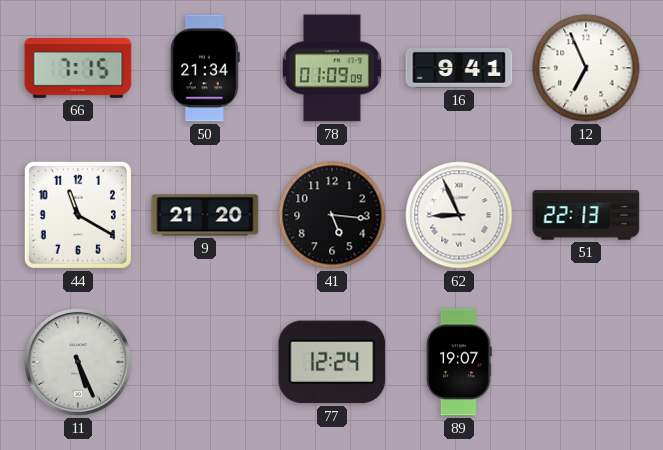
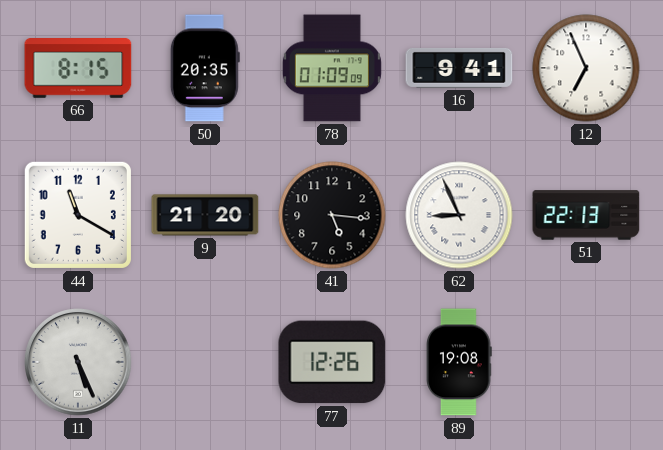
66: 7:15 -> 8:15
50: 21:34 -> 20:35
77: 12:24 -> 12:26
89: 19:07 -> 19:08
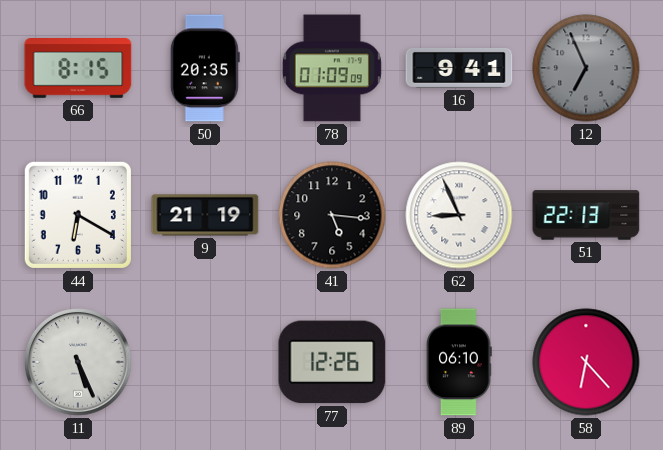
12 dial: white -> grey
44: 11:20 -> 6:20
9: 21:20 -> 21:19
89: 19:08 -> 06:10
58: none -> 6:23
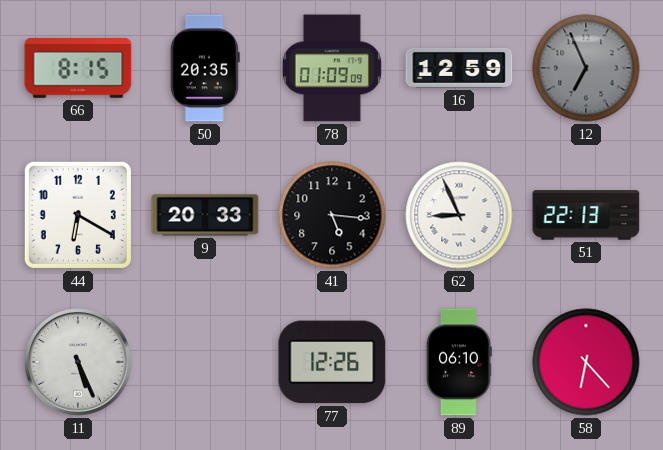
16: 9:41 -> 12:59
9: 21:19 -> 20:33
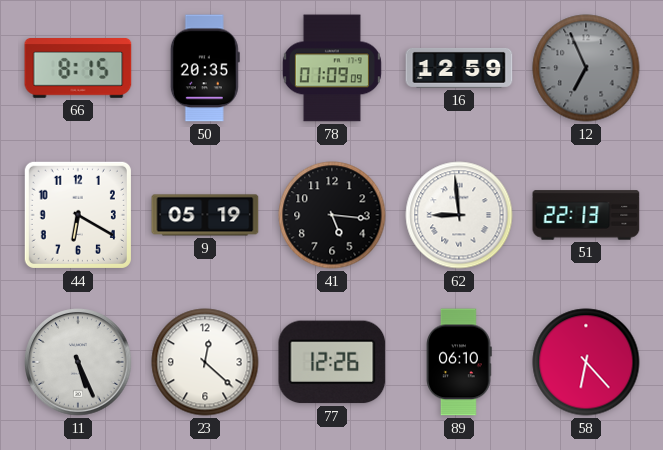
9: 20:33 -> 05:19
62: 8:56 -> 8:59
23: none -> 12:22
